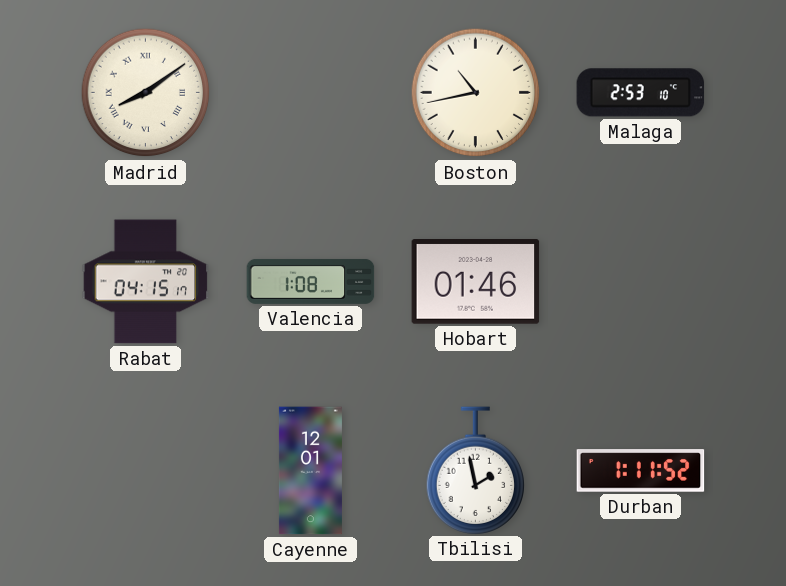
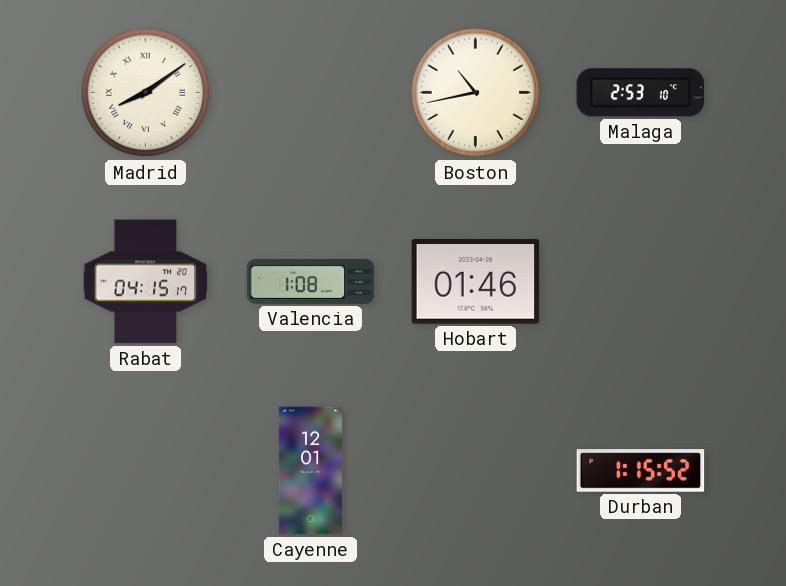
Tbilisi: 1:58 -> none
Durban: 1:11 -> 1:15
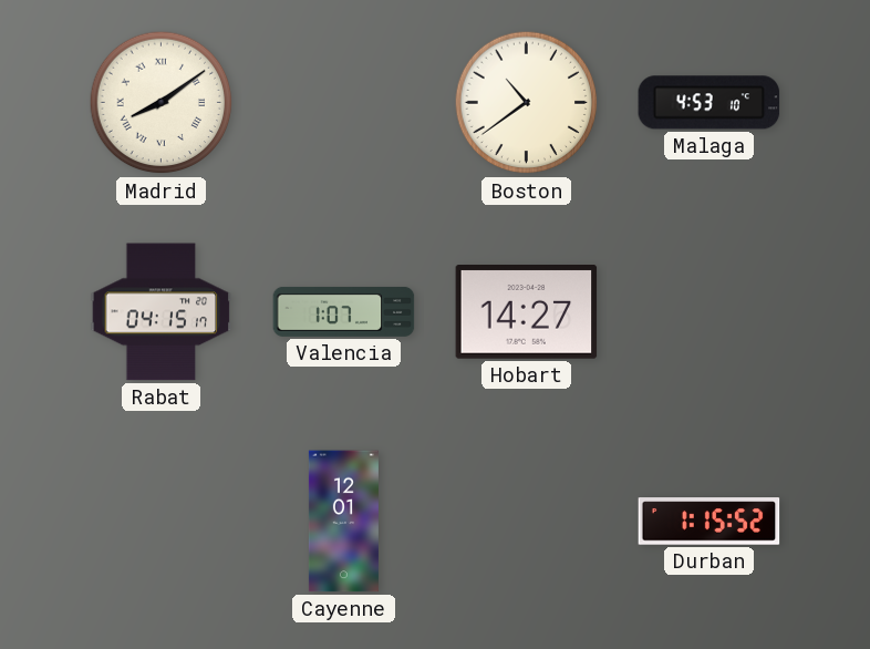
Boston: 10:43 -> 10:39
Malaga: 2:53 -> 4:53
Valencia: 1:08 -> 1:07
Hobart: 01:46 -> 14:27
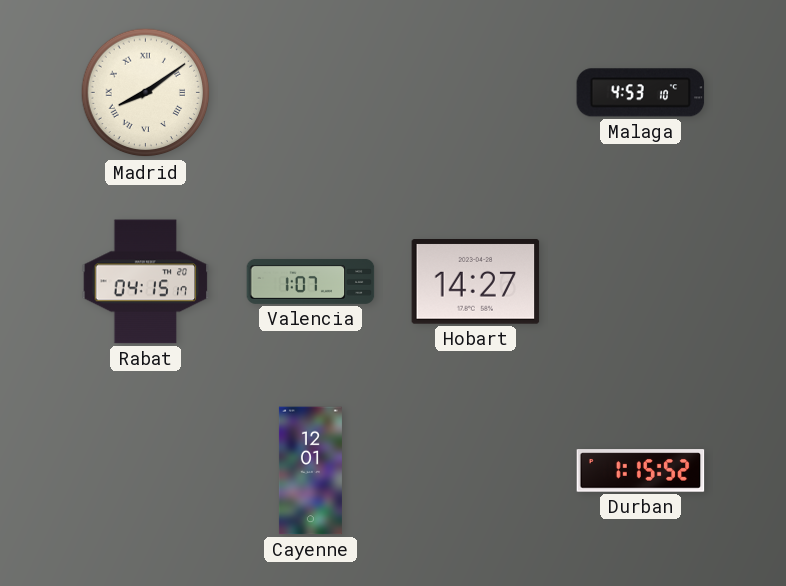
Boston: 10:39 -> none
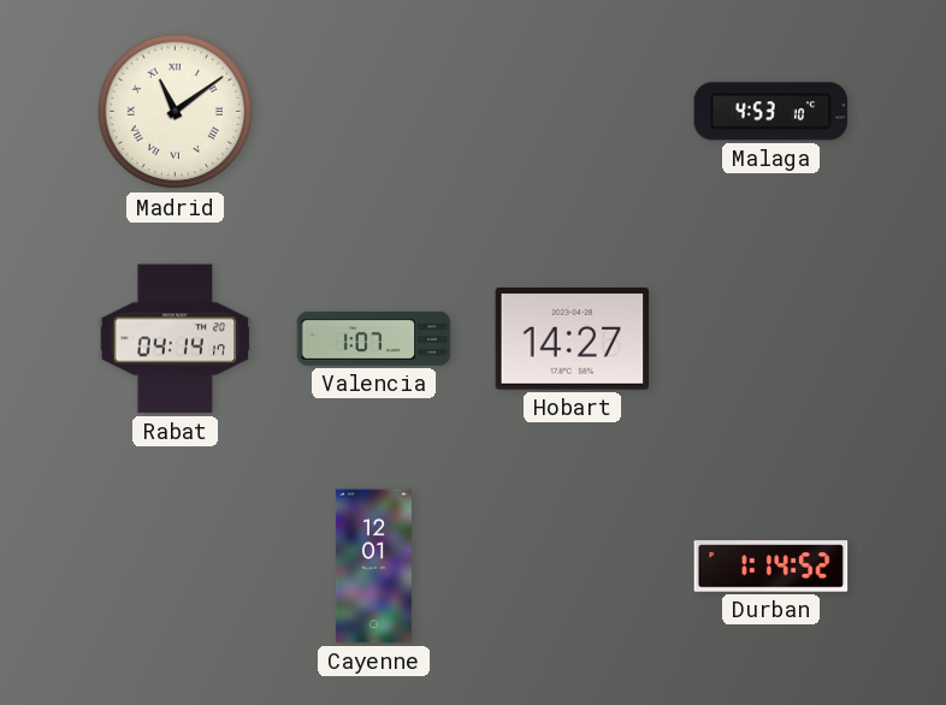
Madrid: 8:09 -> 11:09
Rabat: 04:15 -> 04:14
Durban: 1:15 -> 1:14
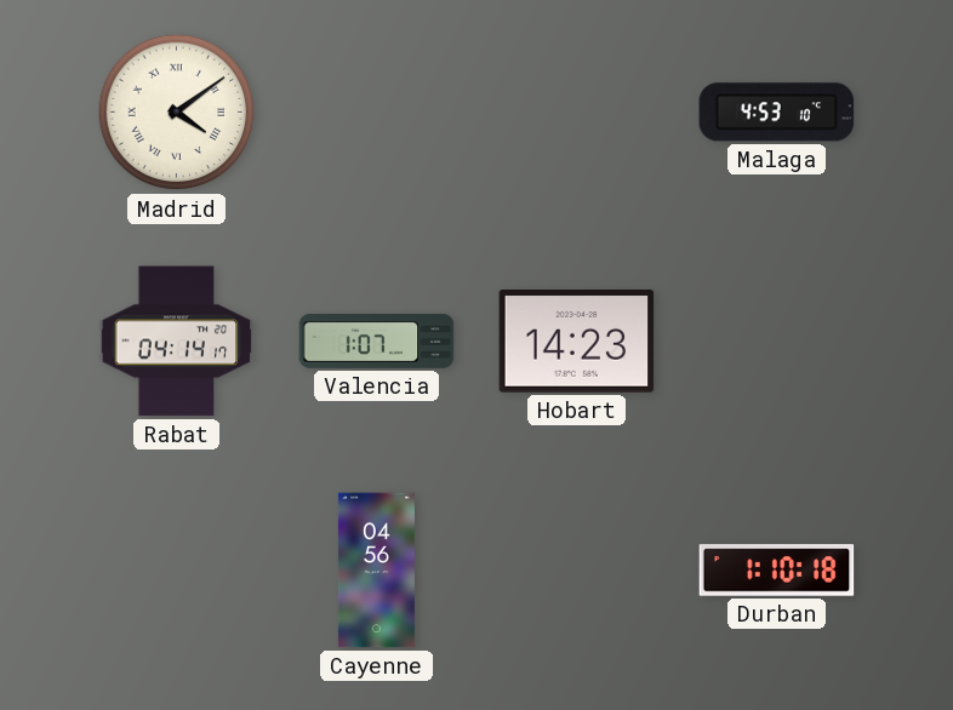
Madrid: 11:09 -> 4:09
Hobart: 14:27 -> 14:23
Cayenne: 12:01 -> 04:56
Durban: 1:14 -> 1:10
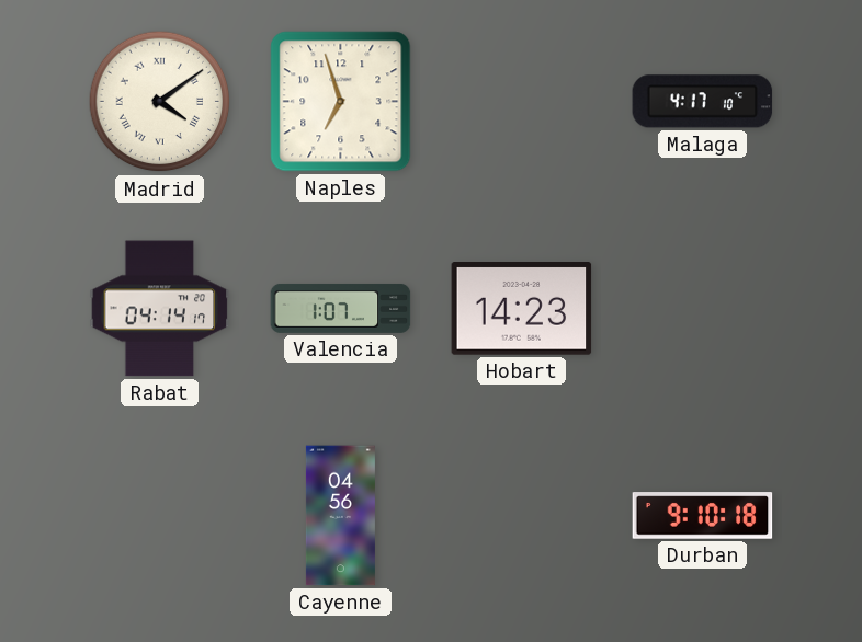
Naples: none -> 6:57
Malaga: 4:53 -> 4:17
Durban: 1:10 -> 9:10
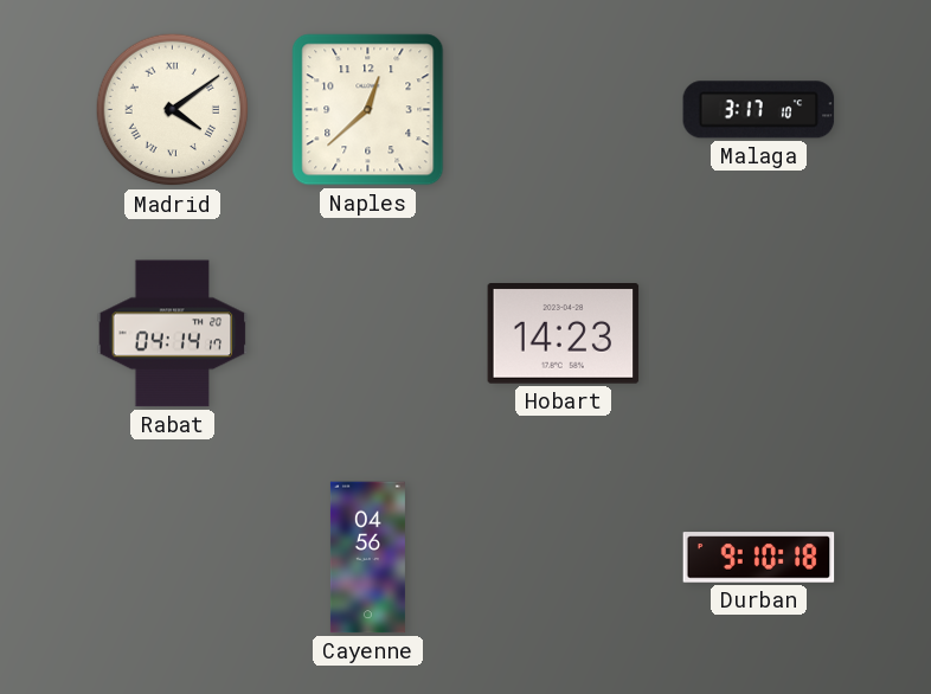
Naples: 6:57 -> 12:38
Malaga: 4:17 -> 3:17
Valencia: 1:07 -> none
